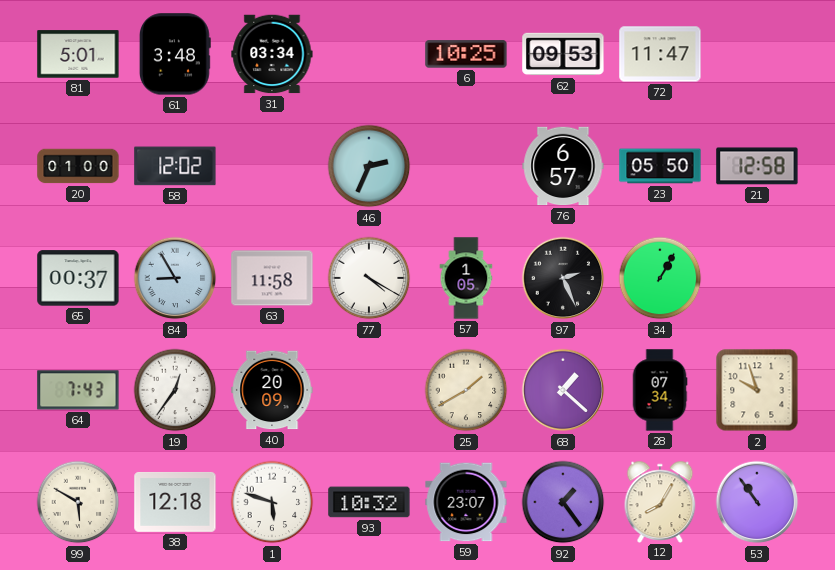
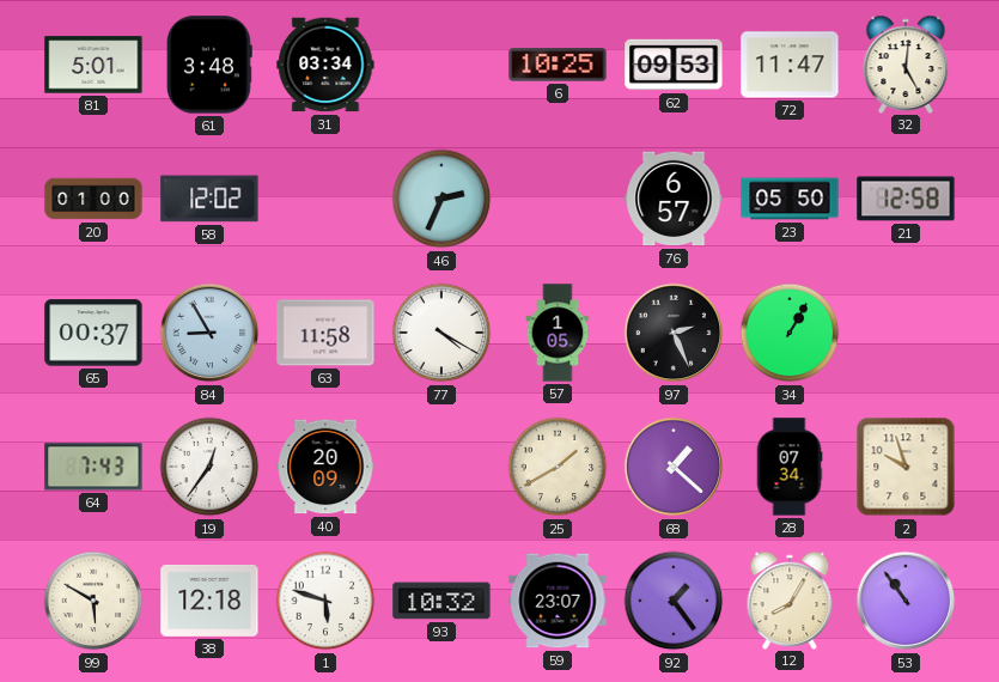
32: none -> 5:01
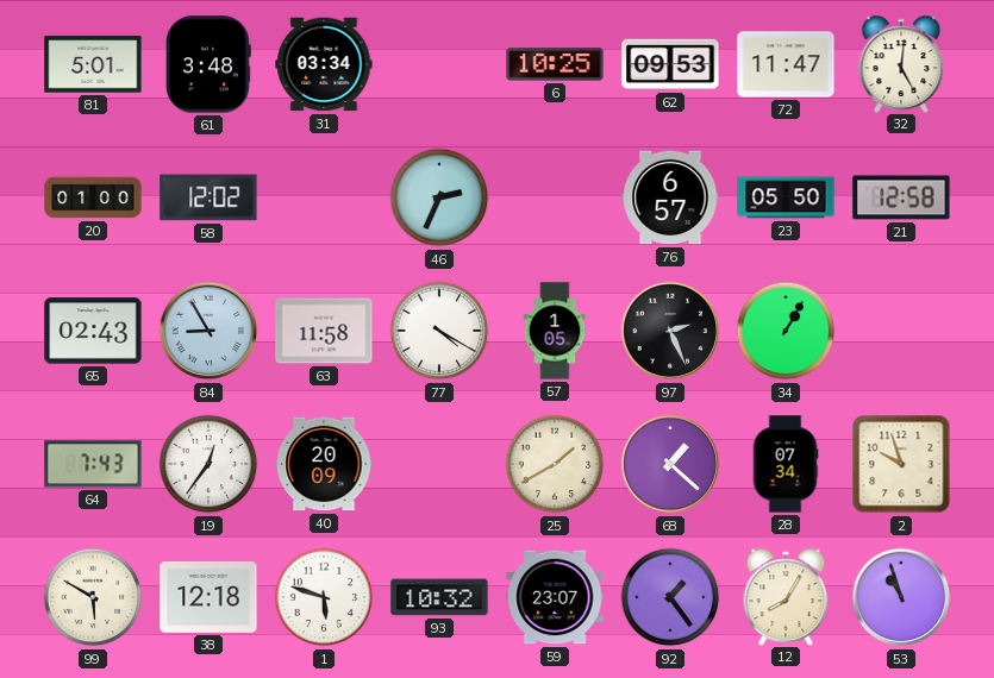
65: 00:37 -> 02:43
53: 10:54 -> 10:57
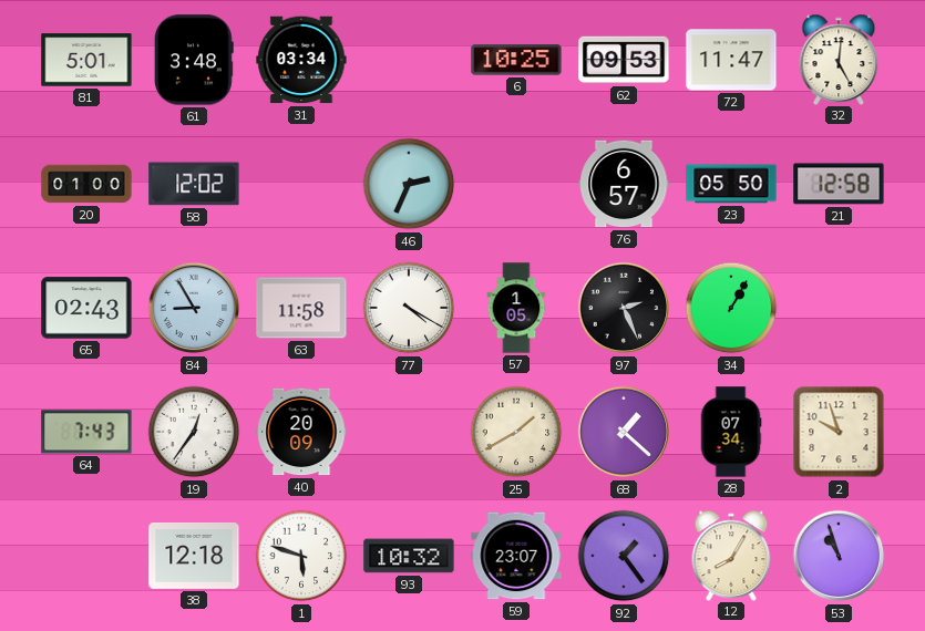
99: 5:50 -> none
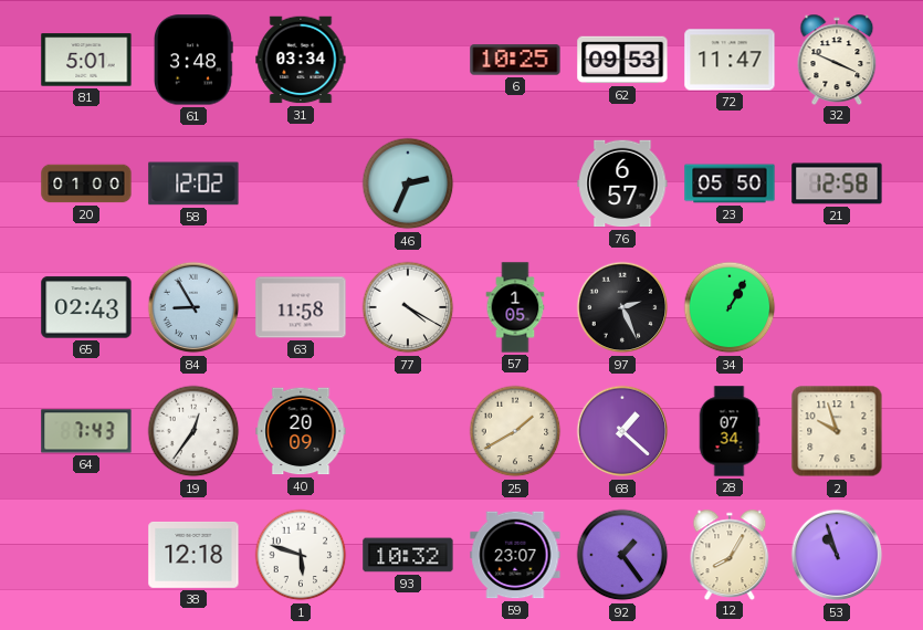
32: 5:01 -> 3:49
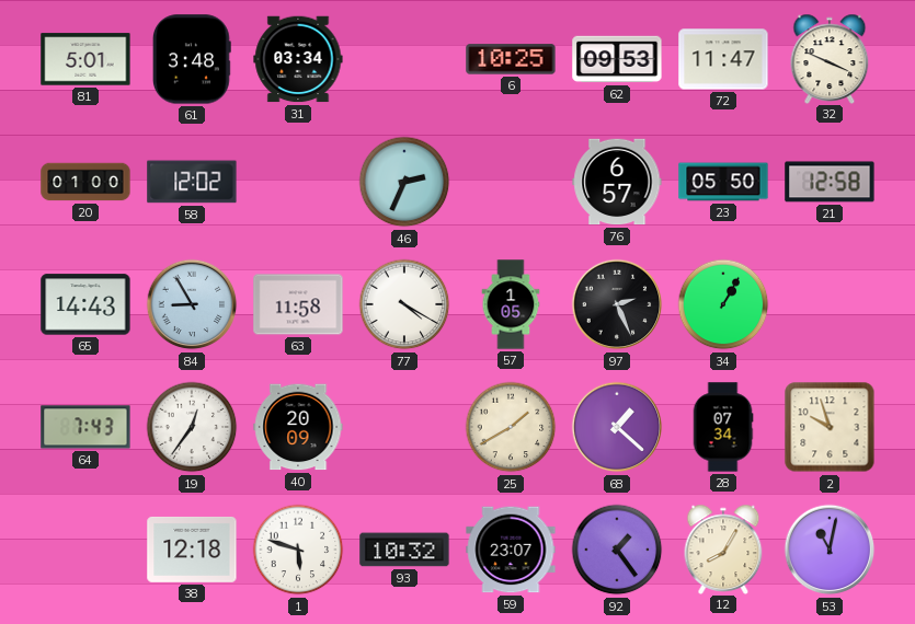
65: 02:43 -> 14:43
53: 10:57 -> 11:02
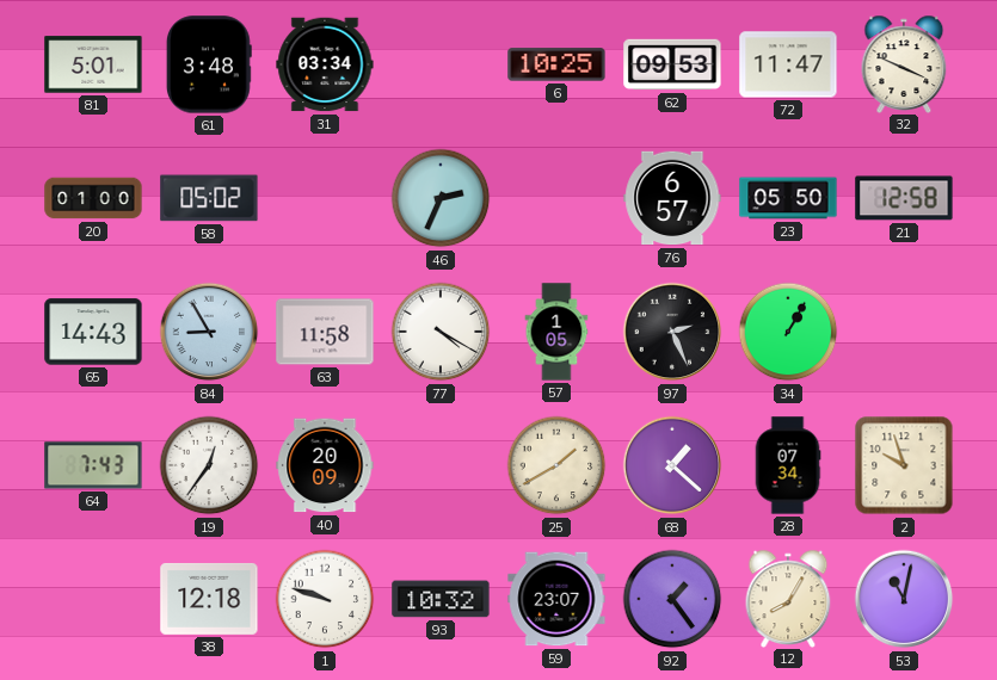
58: 12:02 -> 05:02
1: 5:48 -> 9:48
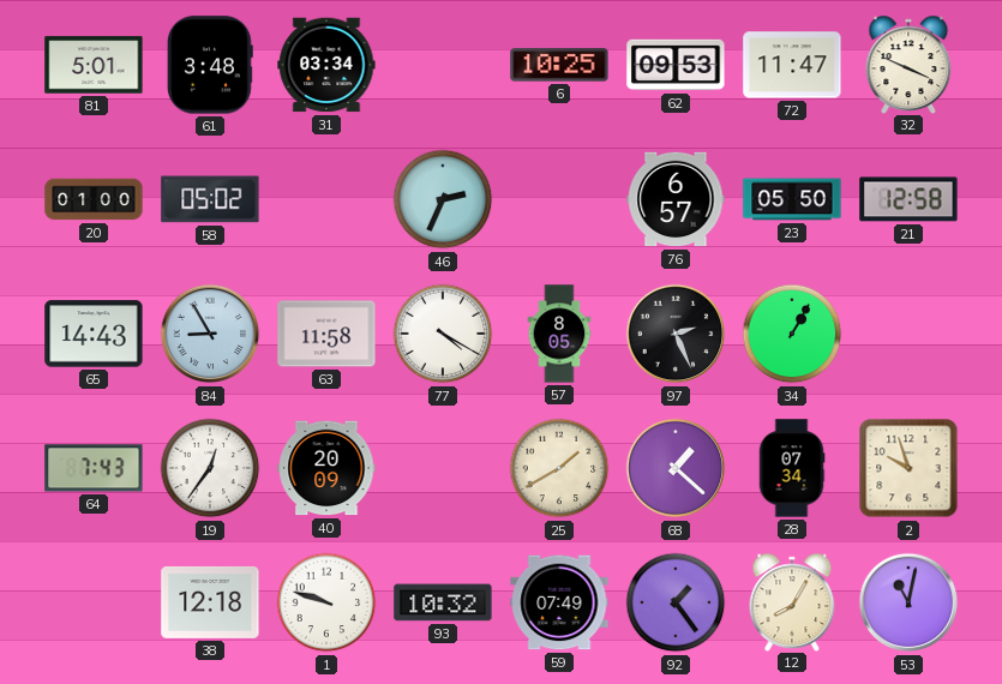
57: 1:05 -> 8:05
59: 23:07 -> 07:49
